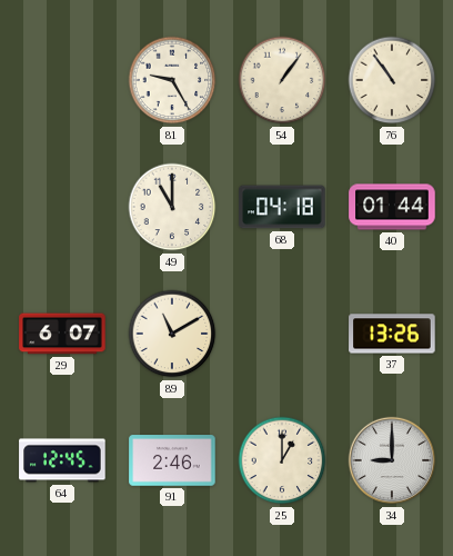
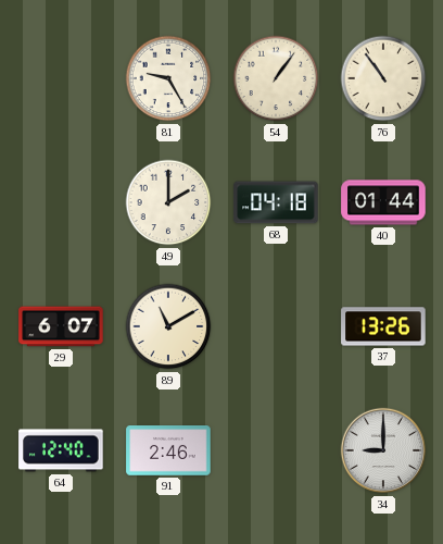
49: 11:00 -> 2:00
64: 12:45 -> 12:40
25: 1:00 -> none
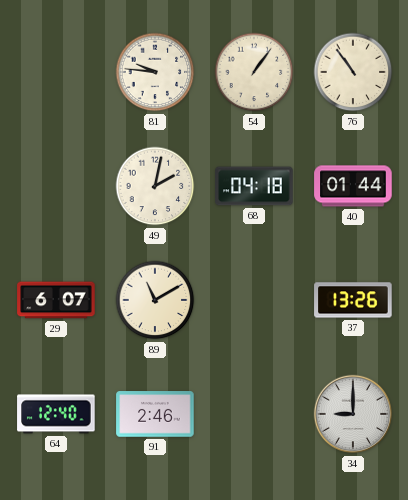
81: 9:25 -> 9:46
49: 2:00 -> 2:02
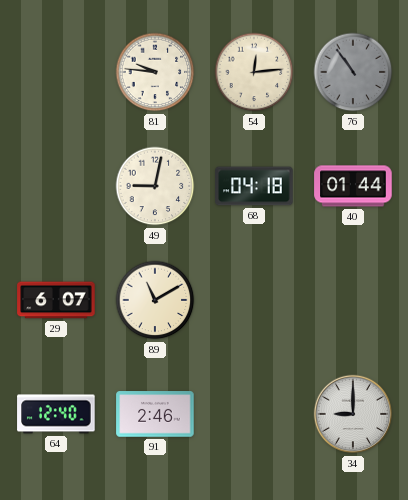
54: 1:06 -> 12:14
76 dial: cream -> grey
49: 2:02 -> 9:02
37: 13:26 -> none
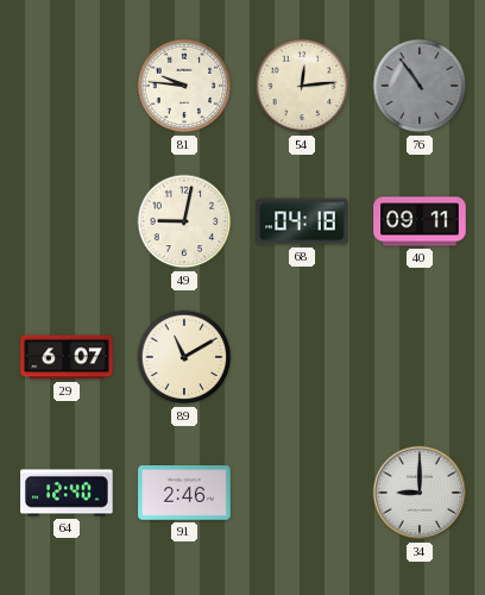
40: 01:44 -> 09:11
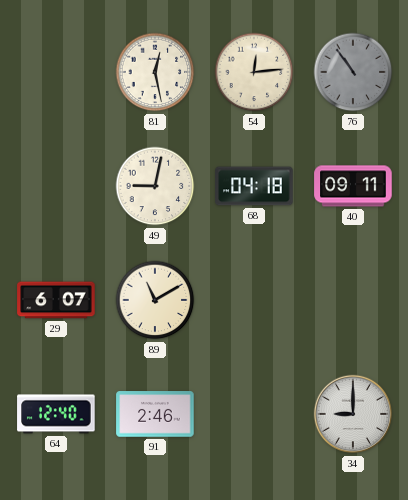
81: 9:46 -> 12:28
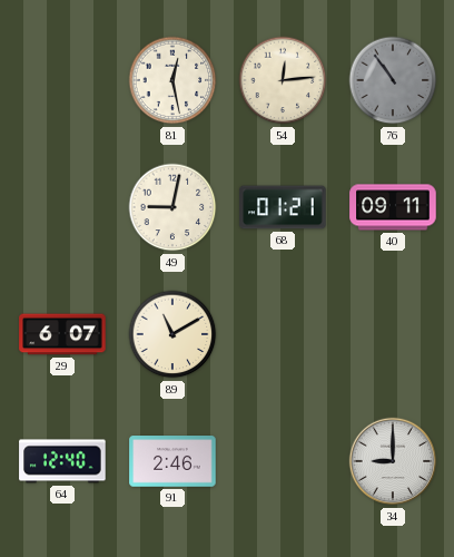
68: 04:18 -> 01:21
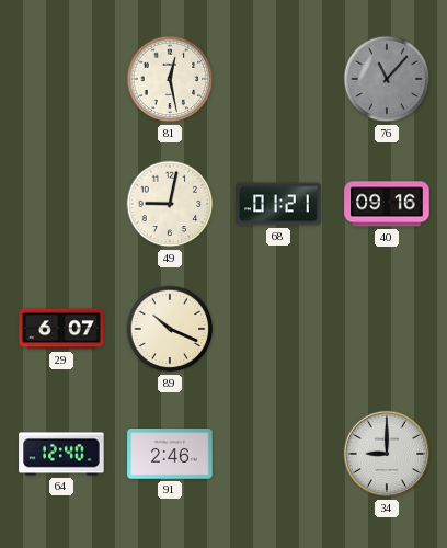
54: 12:14 -> none
76: 10:54 -> 11:07
40: 09:11 -> 09:16
89: 11:10 -> 10:19
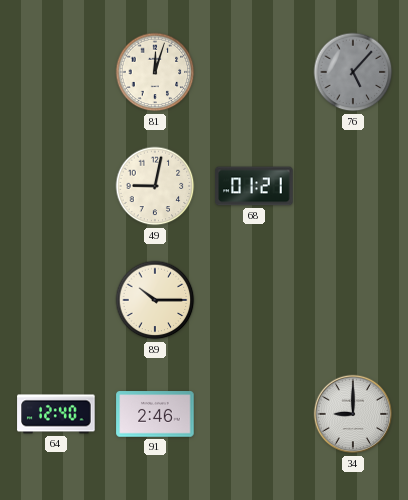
81: 12:28 -> 12:03
76: 11:07 -> 5:07
40: 09:16 -> none
29: 6:07 -> none
89: 10:19 -> 10:15
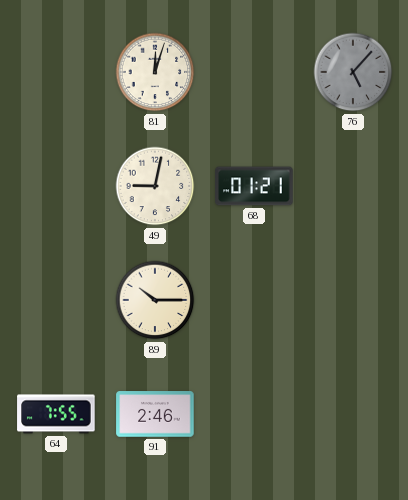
64: 12:40 -> 7:55
34: 9:00 -> none
